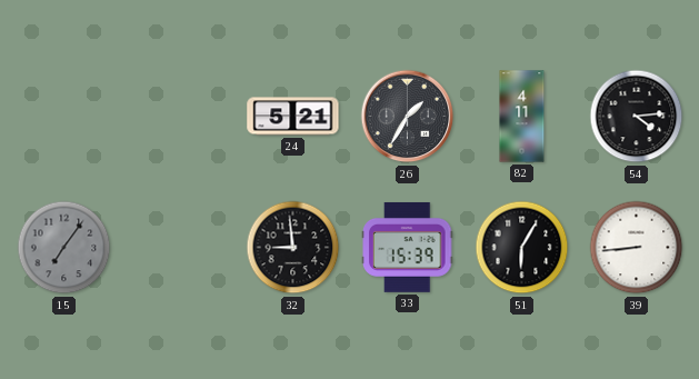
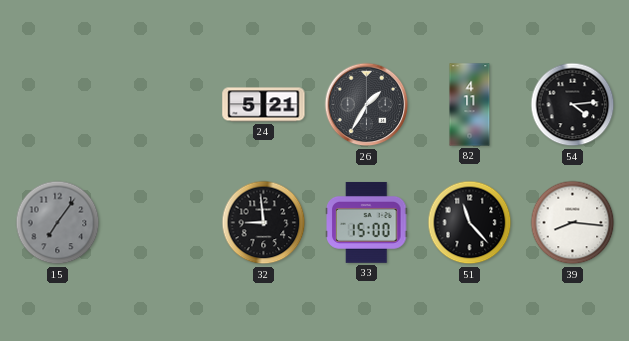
33: 15:39 -> 15:00
51: 6:05 -> 11:23
39: 8:44 -> 8:16
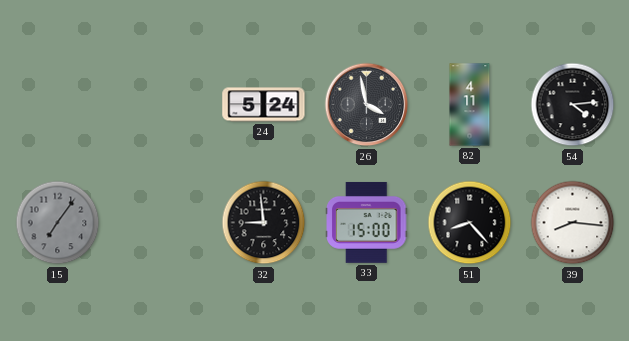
24: 5:21 -> 5:24
26: 1:35 -> 3:58
51: 11:23 -> 8:23
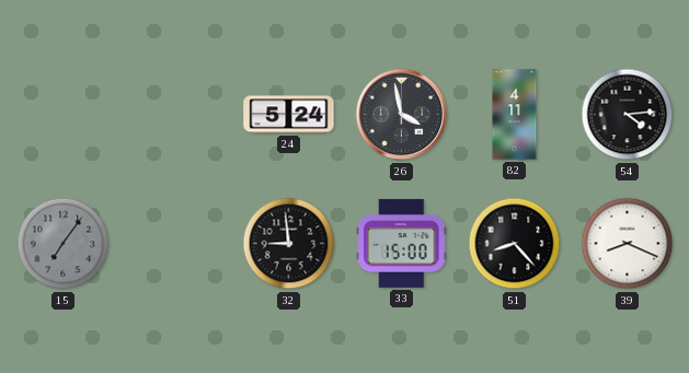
39: 8:16 -> 8:19
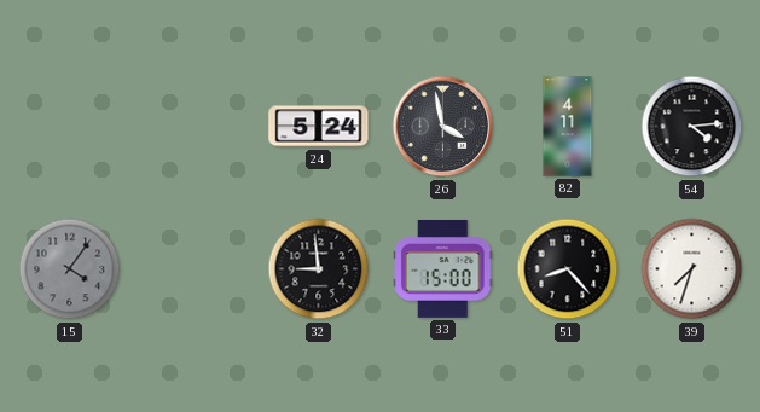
15: 7:06 -> 4:06
39: 8:19 -> 7:33
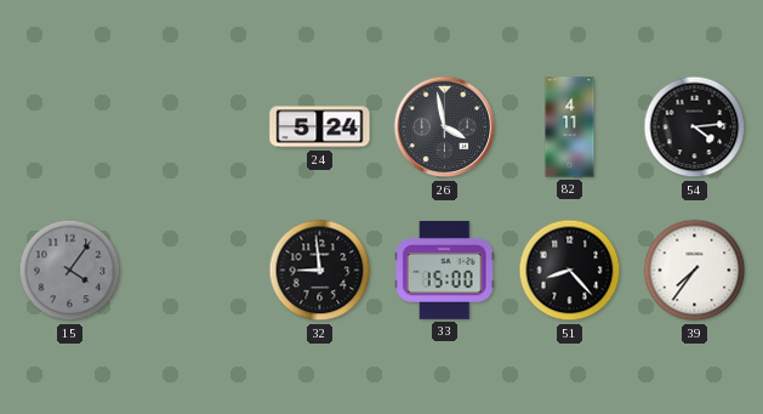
39: 7:33 -> 7:36
